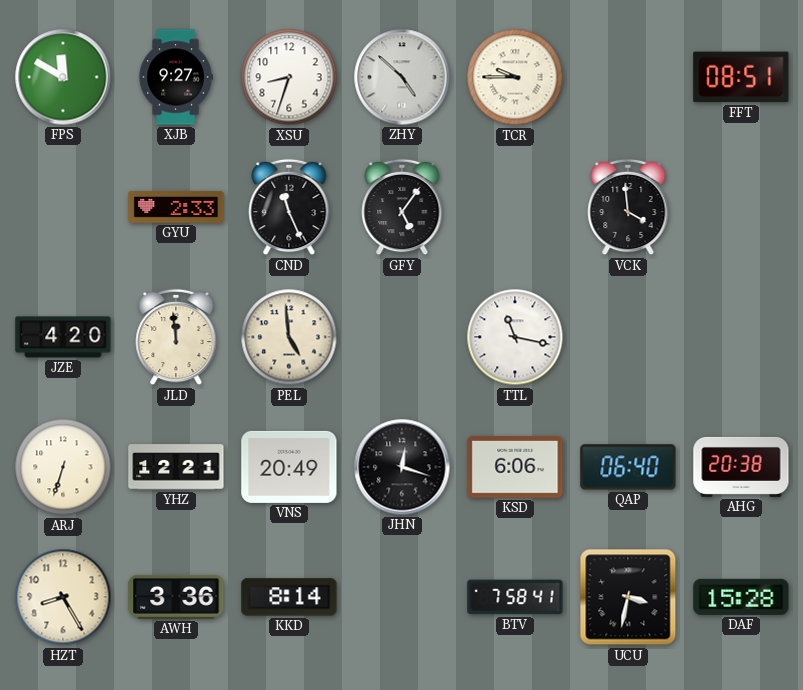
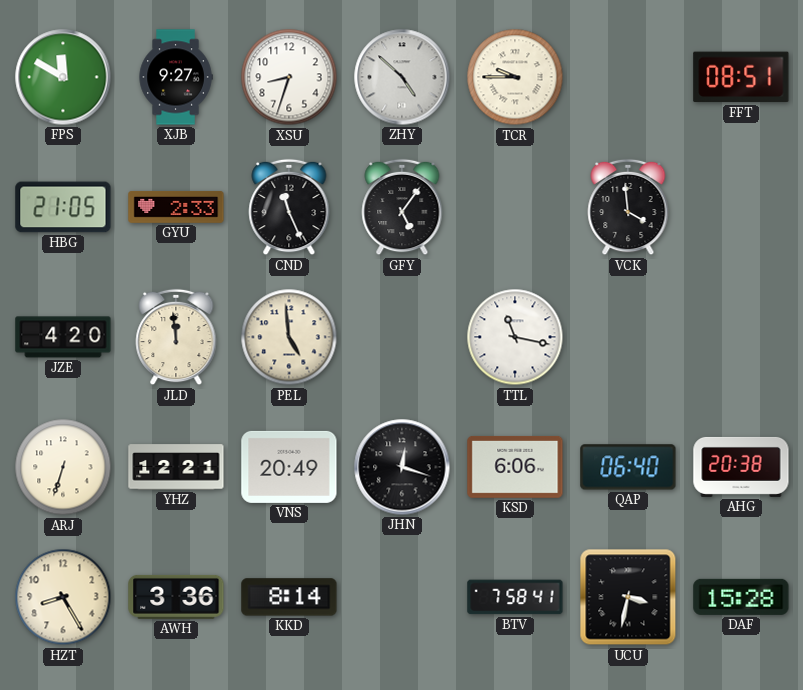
HBG: none -> 21:05
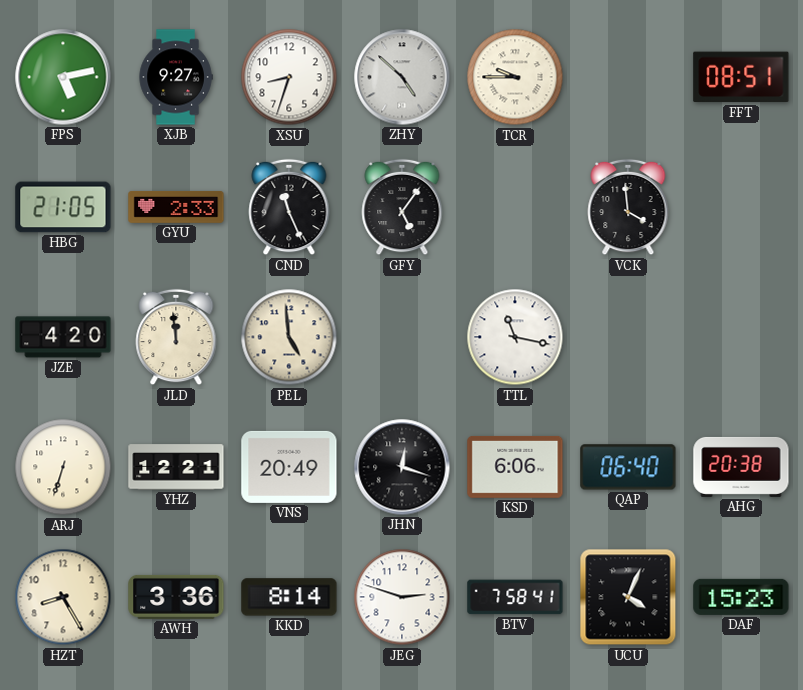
FPS: 11:50 -> 5:13
JEG: none -> 2:48
UCU: 3:32 -> 4:04
DAF: 15:28 -> 15:23
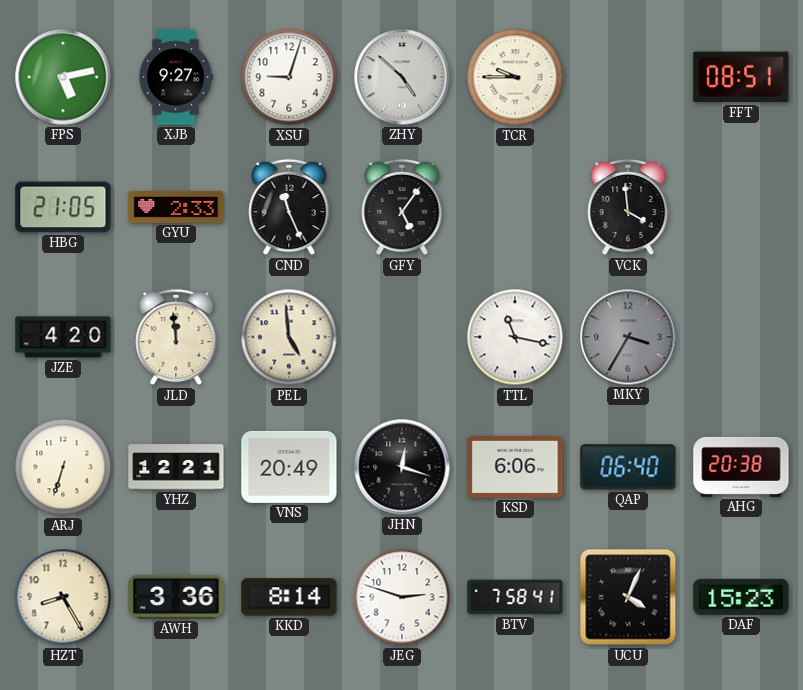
XSU: 8:33 -> 9:03
MKY: none -> 3:35
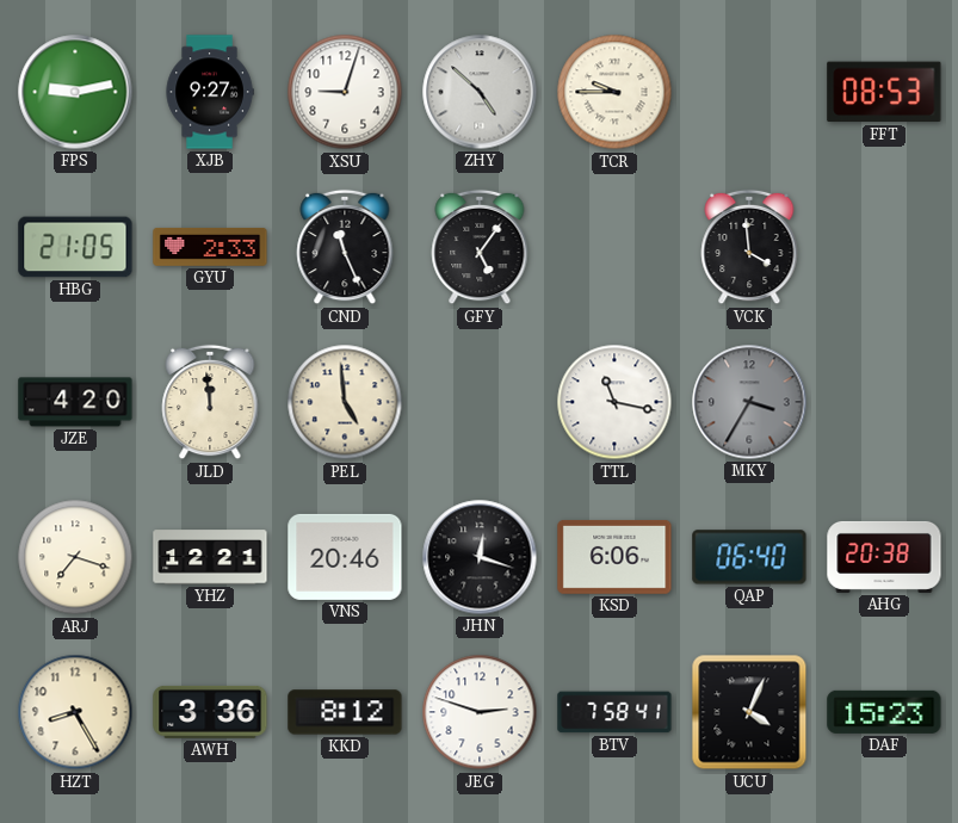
FPS: 5:13 -> 9:13
FFT: 08:51 -> 08:53
ARJ: 6:33 -> 7:18
VNS: 20:49 -> 20:46
KKD: 8:14 -> 8:12
